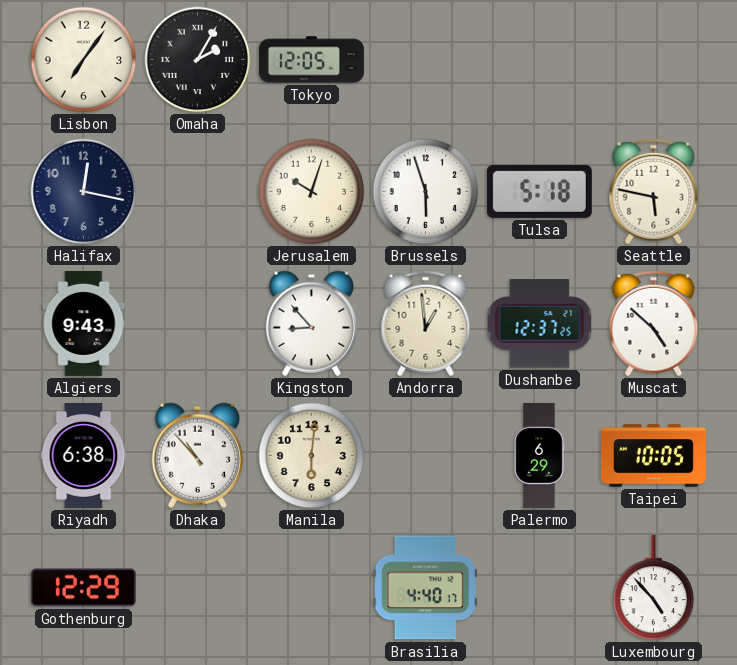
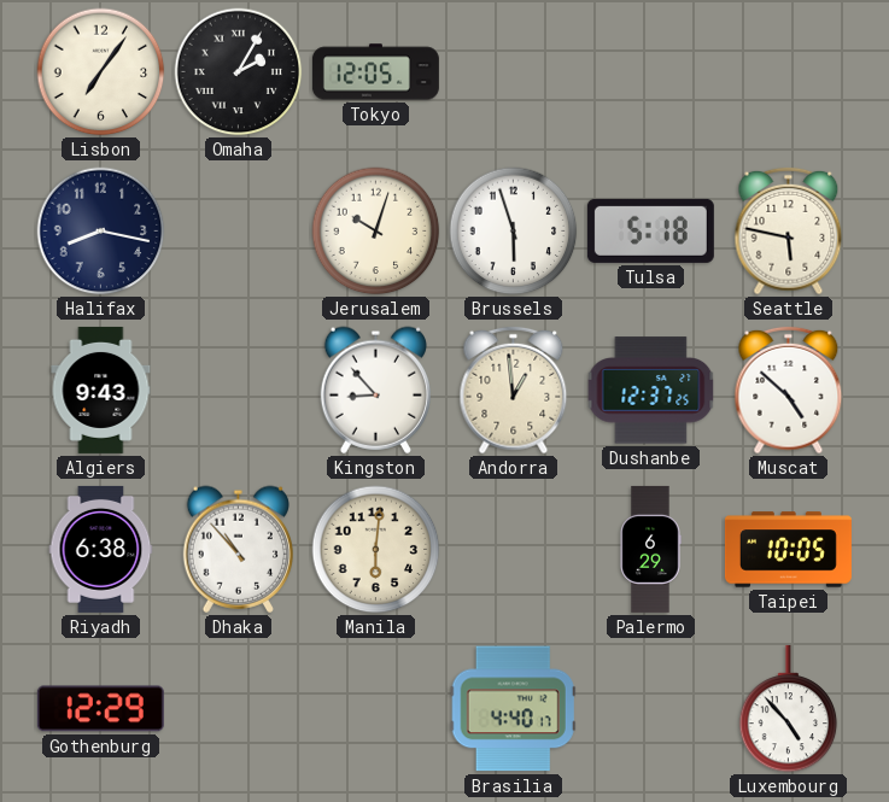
Halifax: 12:17 -> 8:17
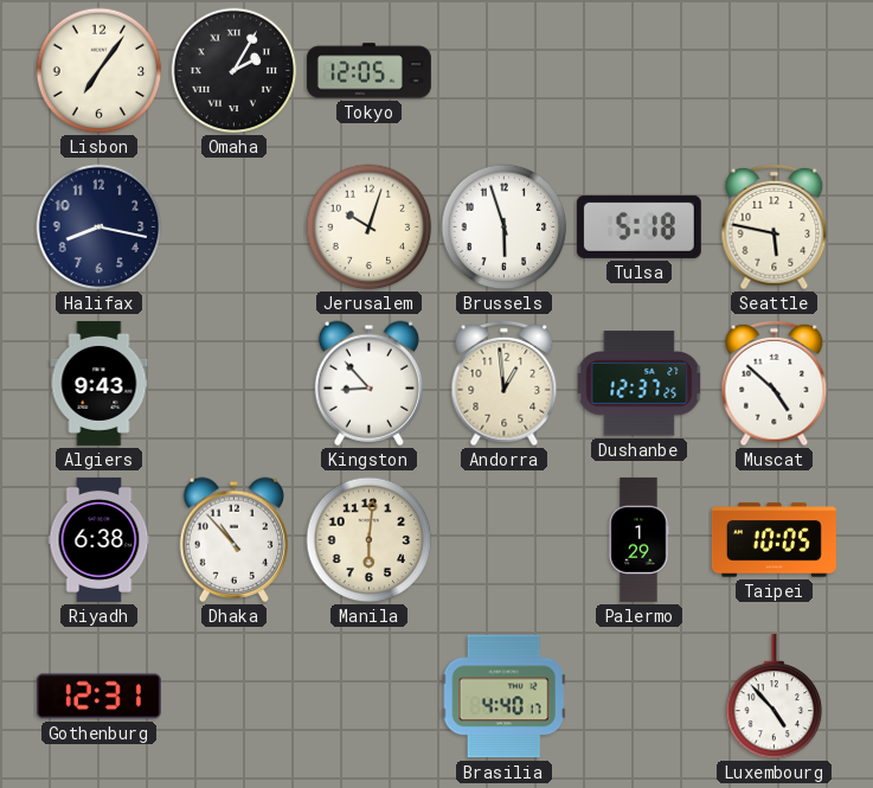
Palermo: 6:29 -> 1:29
Gothenburg: 12:29 -> 12:31
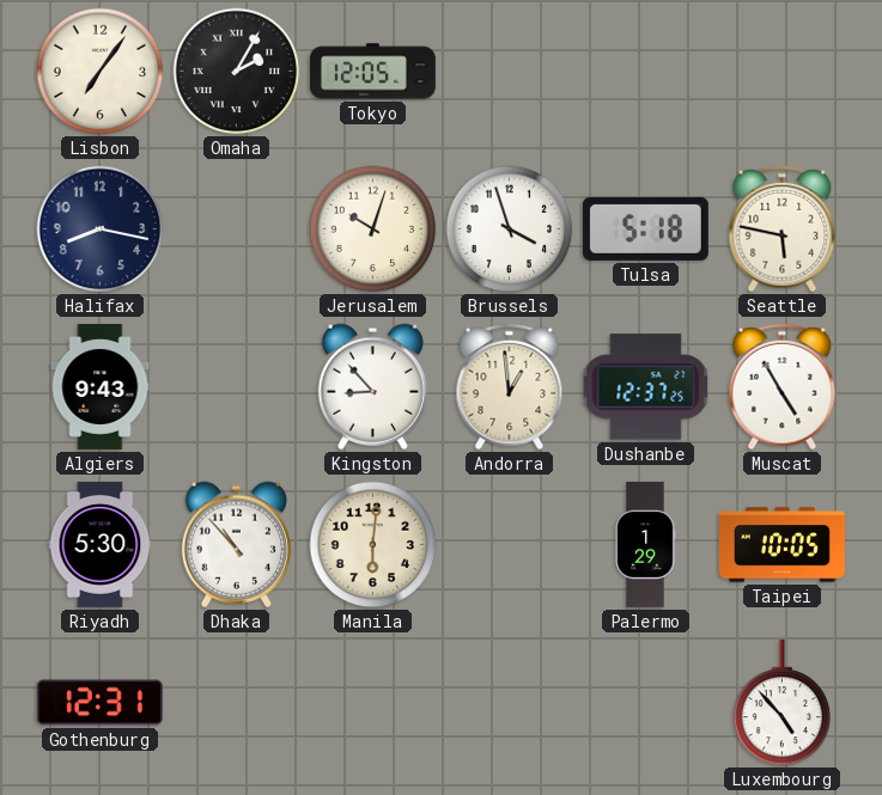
Brussels: 5:57 -> 3:57
Muscat: 4:52 -> 4:55
Riyadh: 6:38 -> 5:30
Brasilia: 4:40 -> none
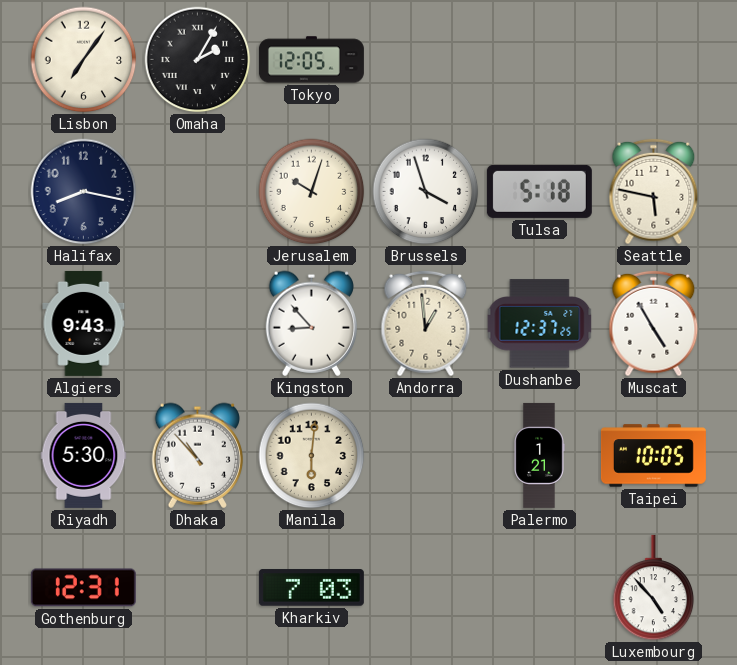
Palermo: 1:29 -> 1:21
Kharkiv: none -> 7:03
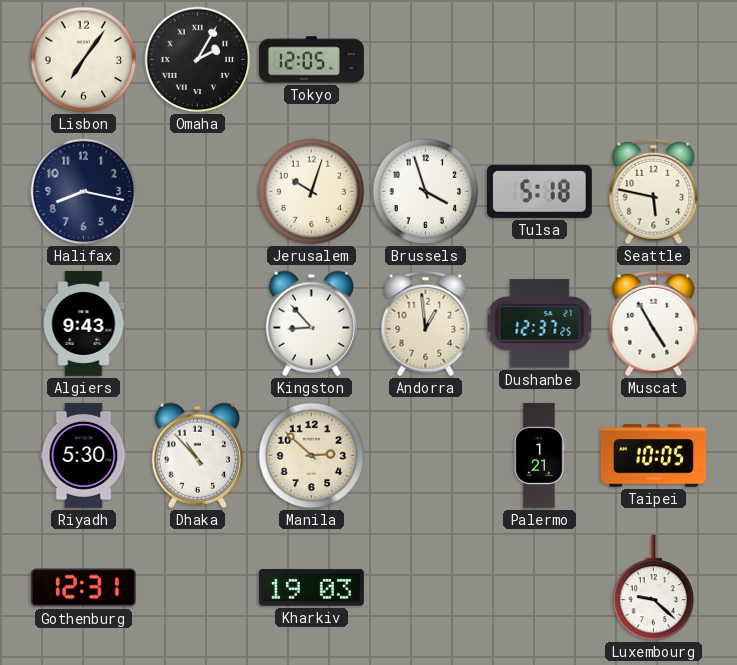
Manila: 6:01 -> 2:52
Kharkiv: 7:03 -> 19:03
Luxembourg: 4:53 -> 9:22
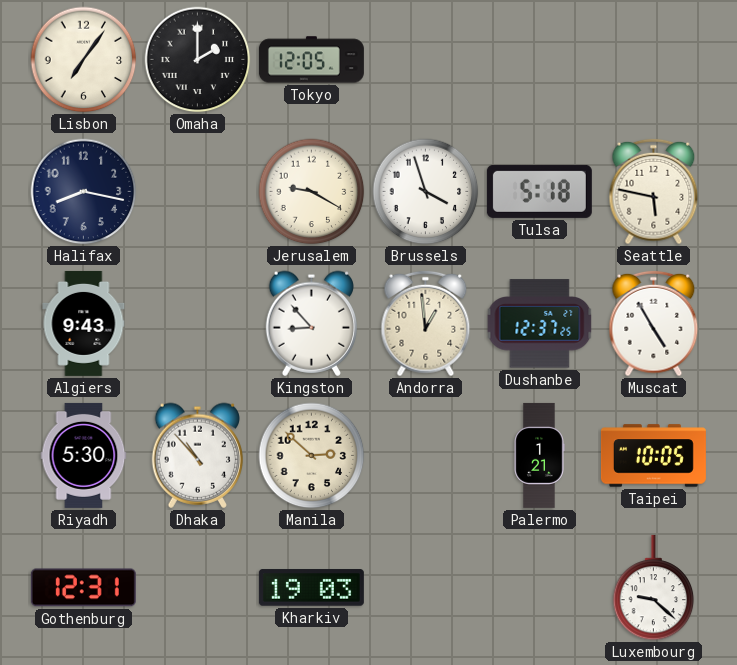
Omaha: 2:05 -> 2:00
Jerusalem: 10:03 -> 9:20
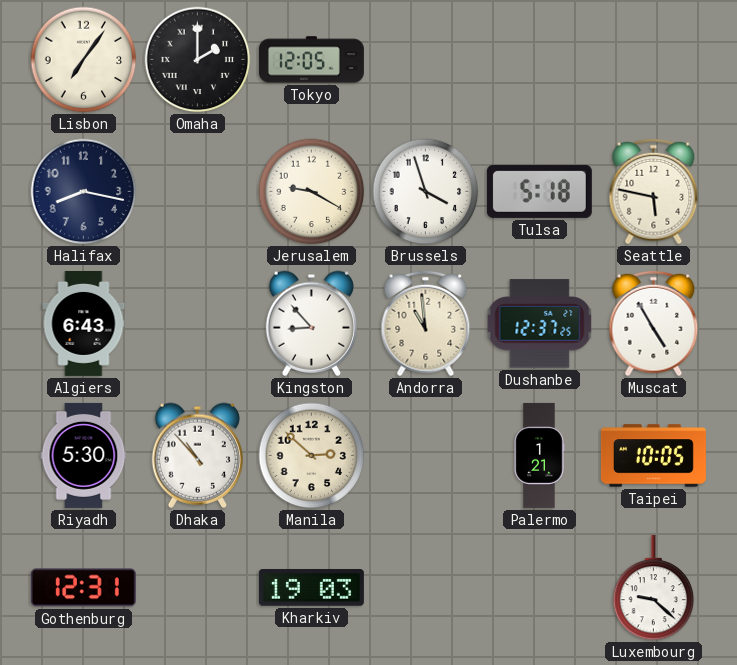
Algiers: 9:43 -> 6:43
Andorra: 12:59 -> 10:59
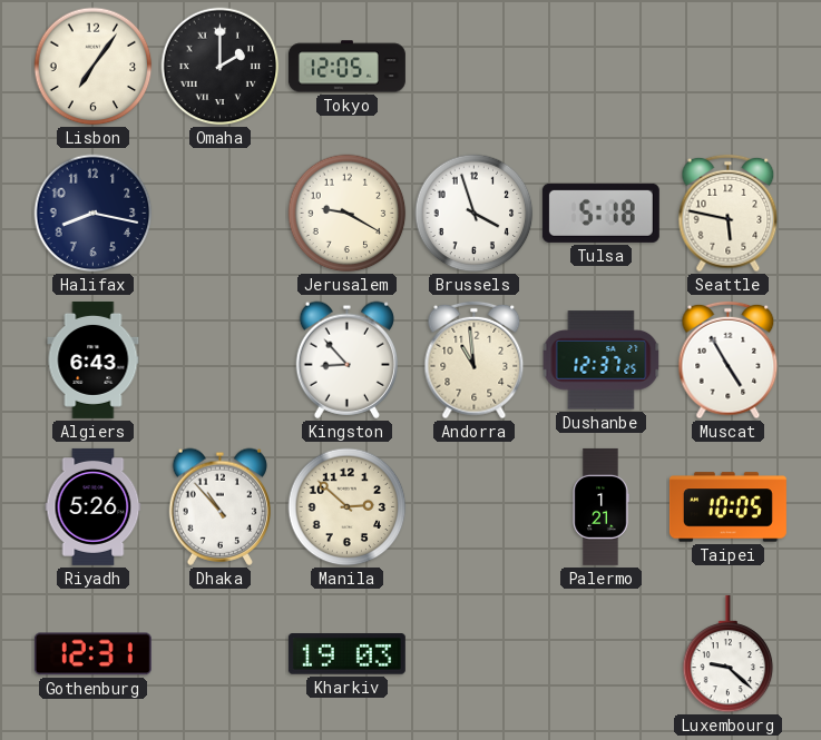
Riyadh: 5:30 -> 5:26
